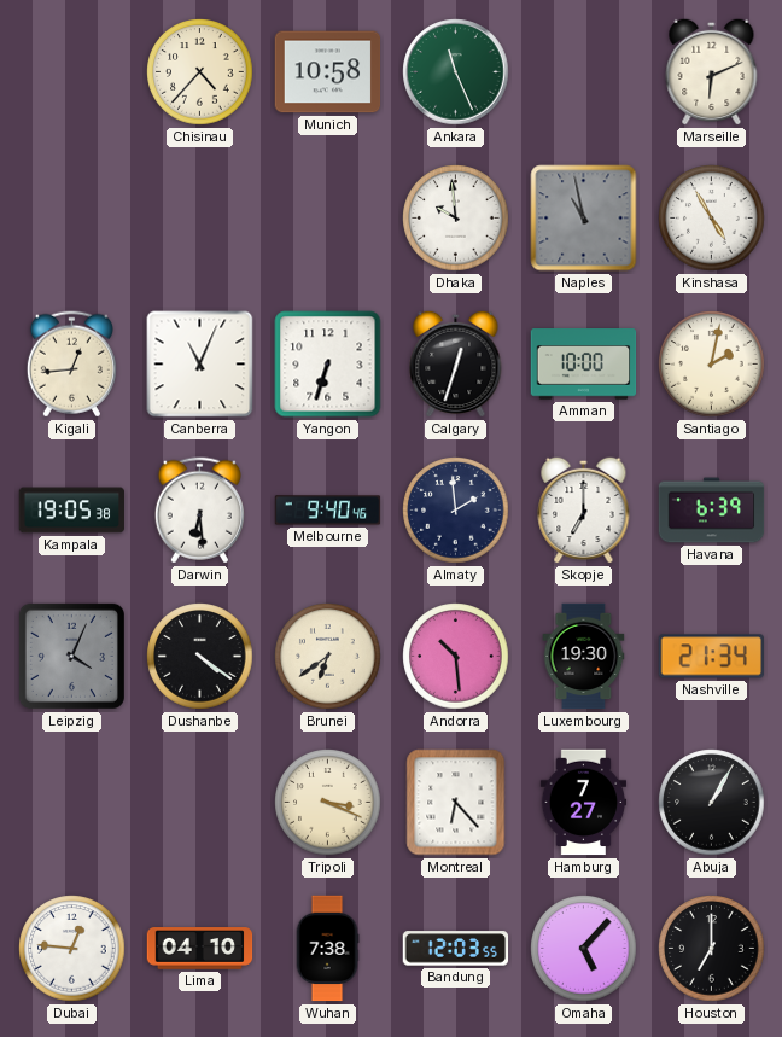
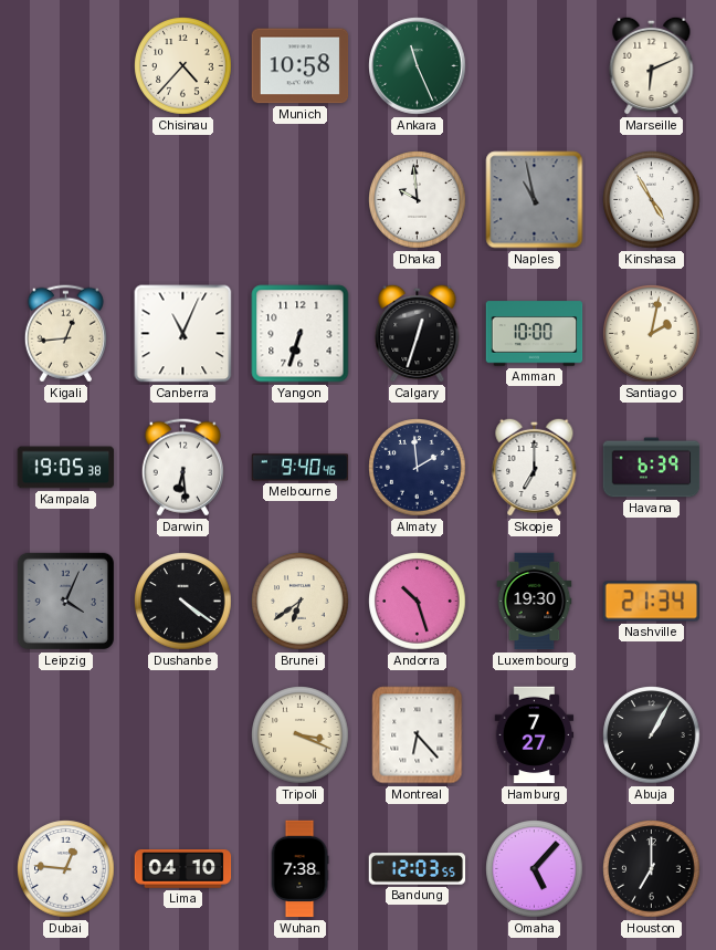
Andorra: 10:29 -> 10:27
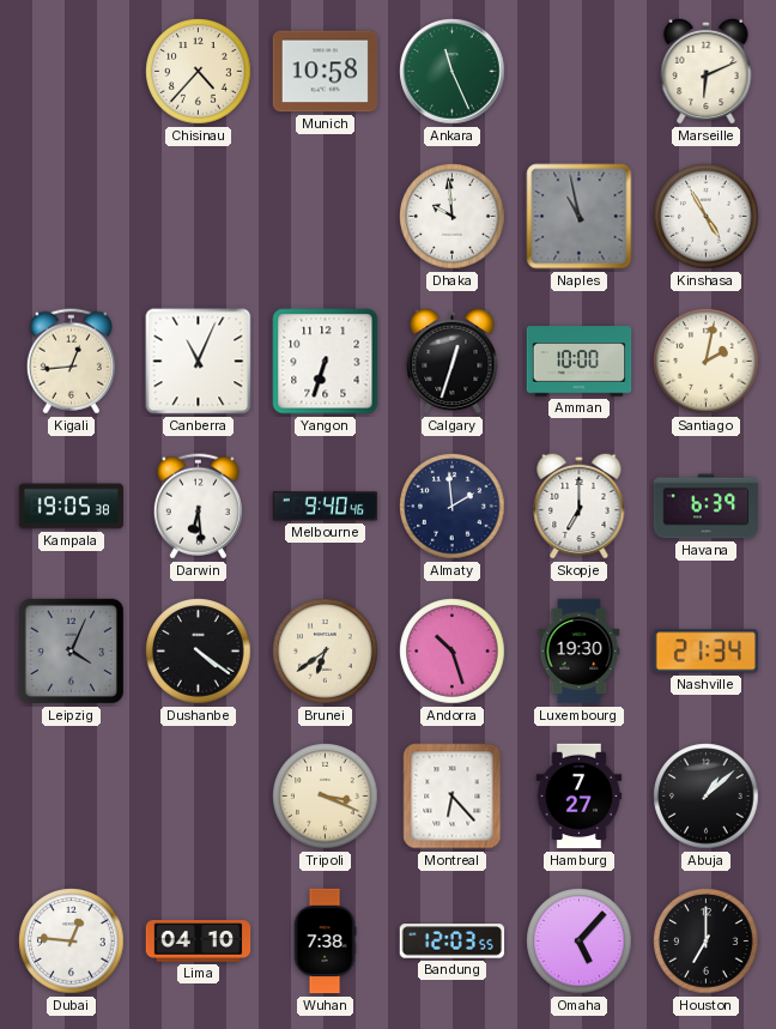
Abuja: 1:05 -> 1:08
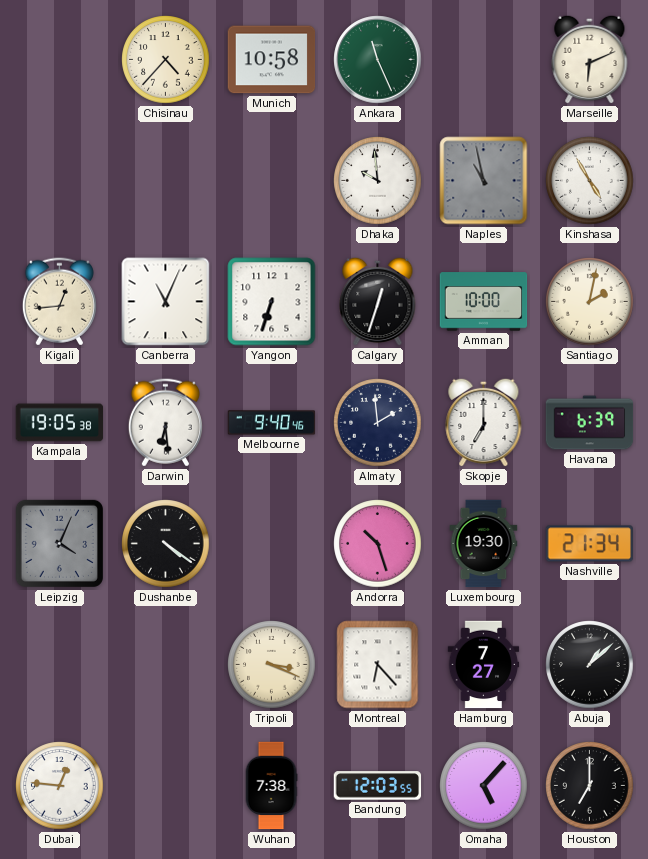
Brunei: 6:39 -> none
Lima: 04:10 -> none
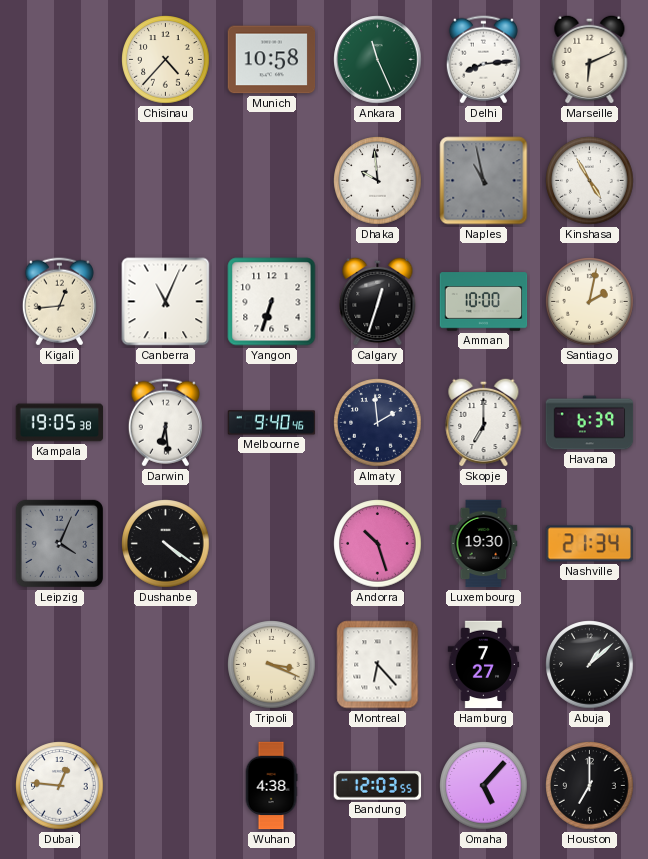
Delhi: none -> 8:14
Wuhan: 7:38 -> 4:38
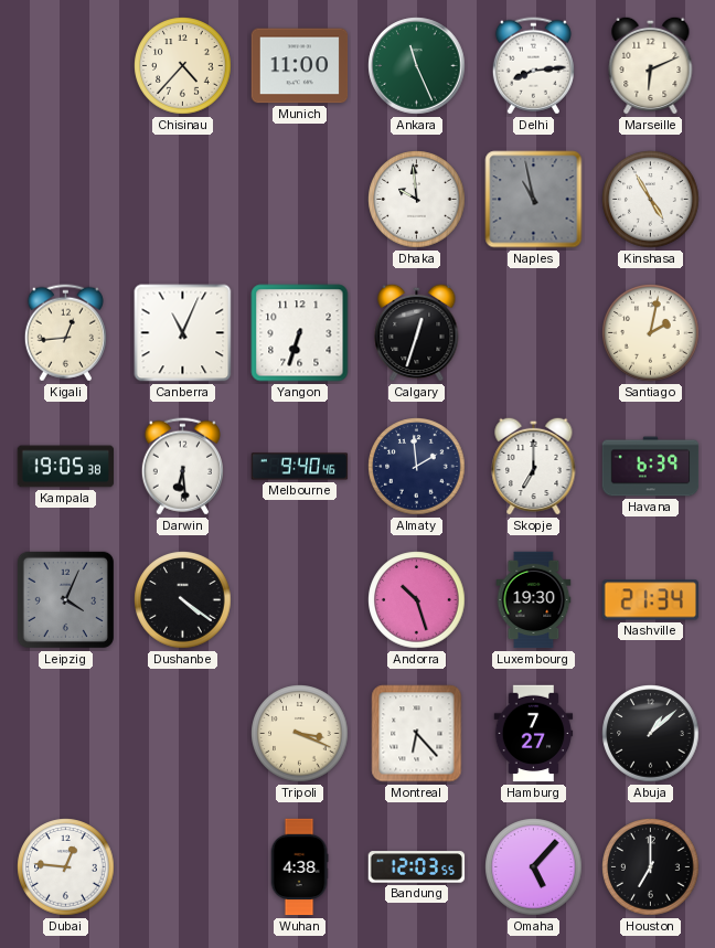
Munich: 10:58 -> 11:00
Amman: 10:00 -> none
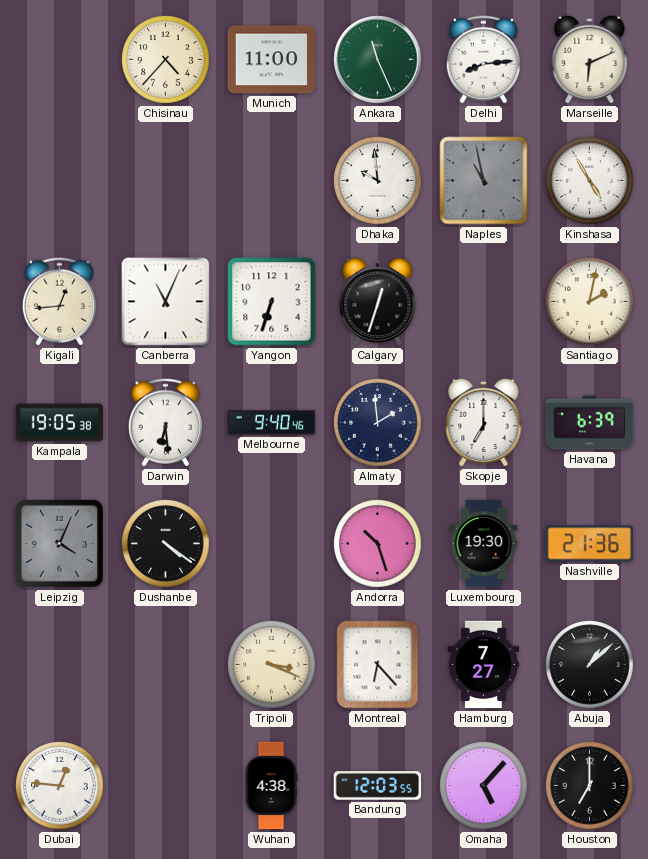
Nashville: 21:34 -> 21:36
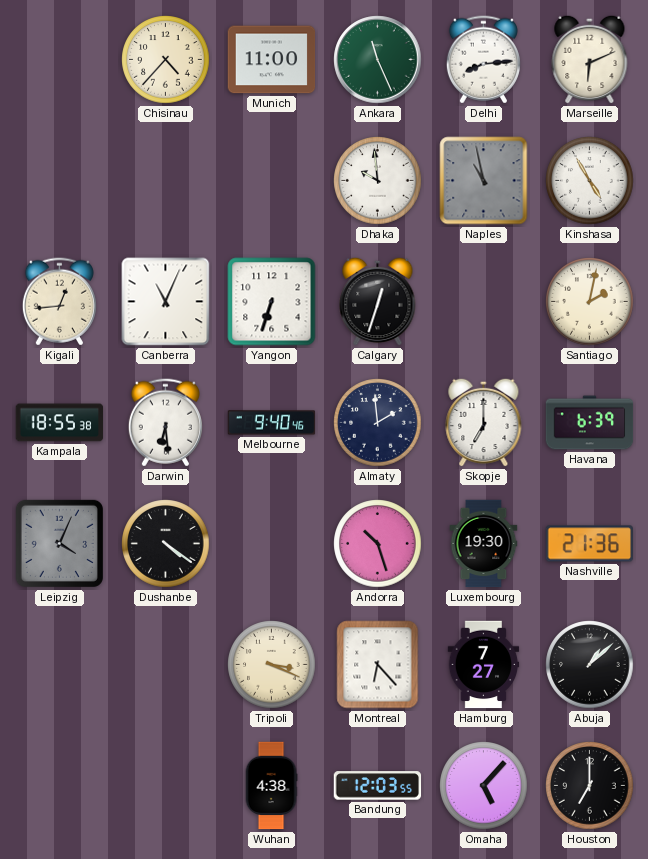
Kampala: 19:05 -> 18:55
Dubai: 12:46 -> none
